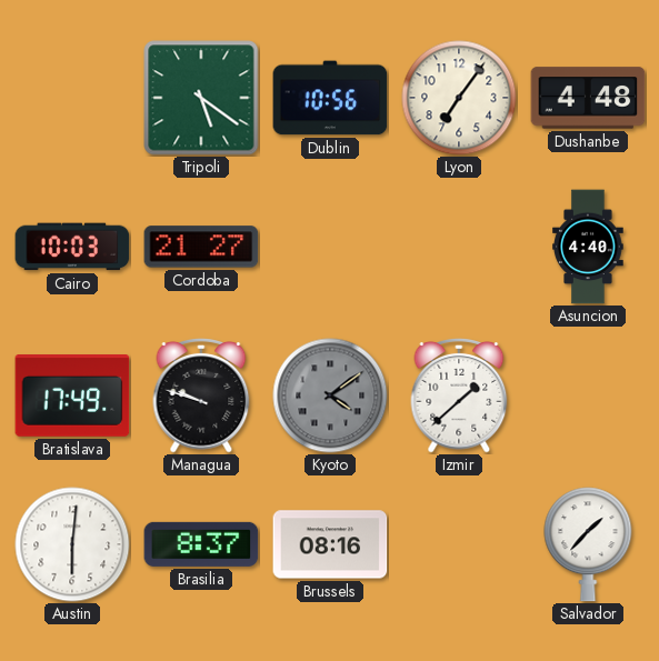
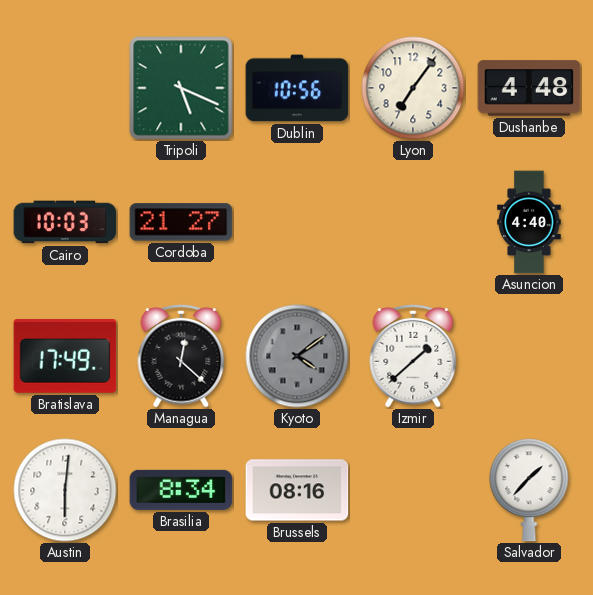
Tripoli: 5:21 -> 5:19
Managua: 9:48 -> 12:22
Brasilia: 8:37 -> 8:34
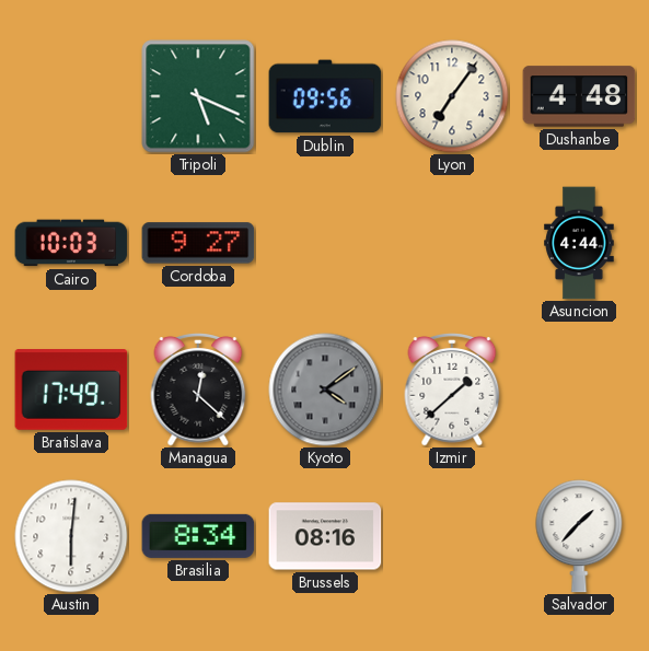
Dublin: 10:56 -> 09:56
Cordoba: 21:27 -> 9:27
Asuncion: 4:40 -> 4:44
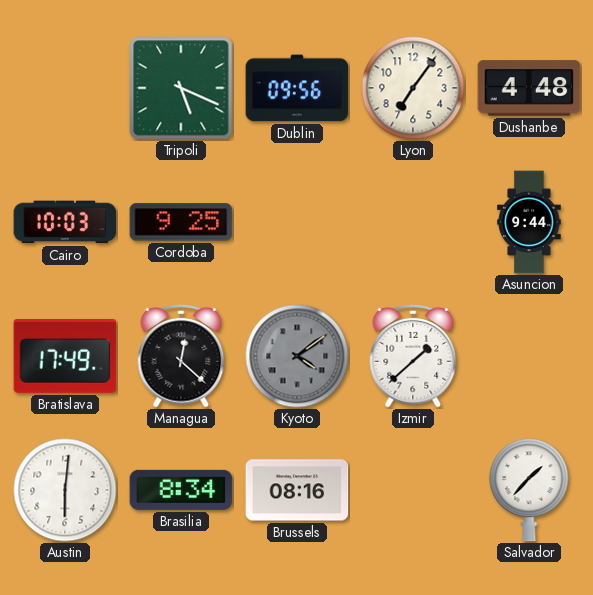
Cordoba: 9:27 -> 9:25
Asuncion: 4:44 -> 9:44
